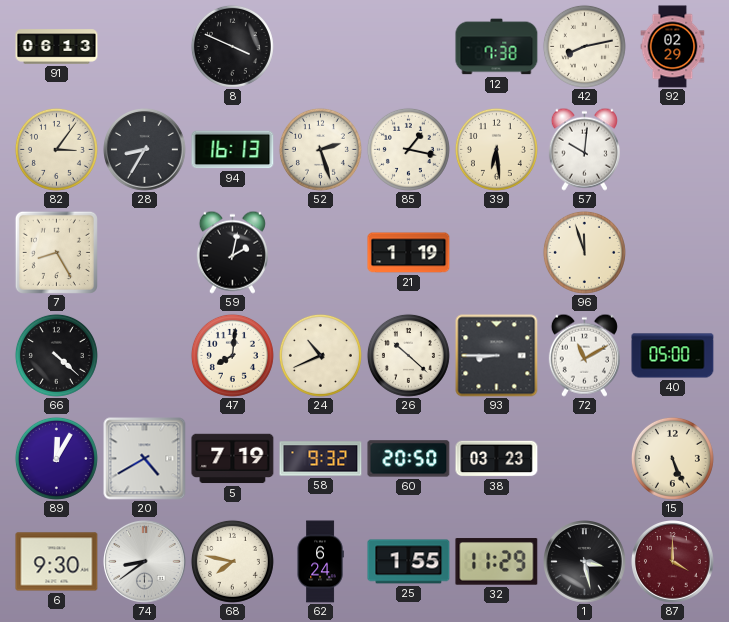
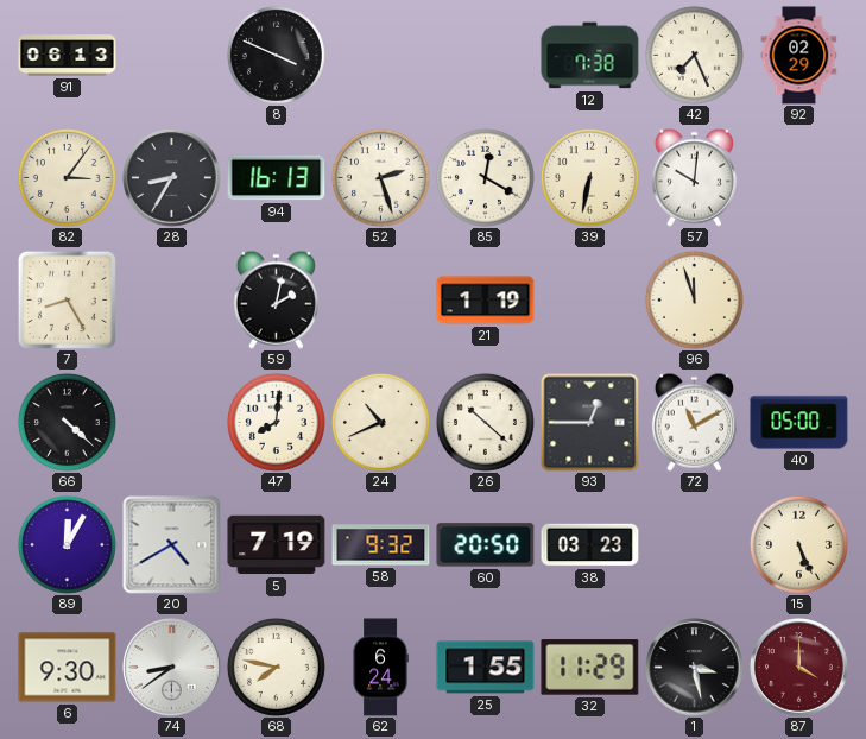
42: 8:13 -> 7:26
85: 1:17 -> 12:20
39: 6:29 -> 6:32
93: 8:45 -> 12:45
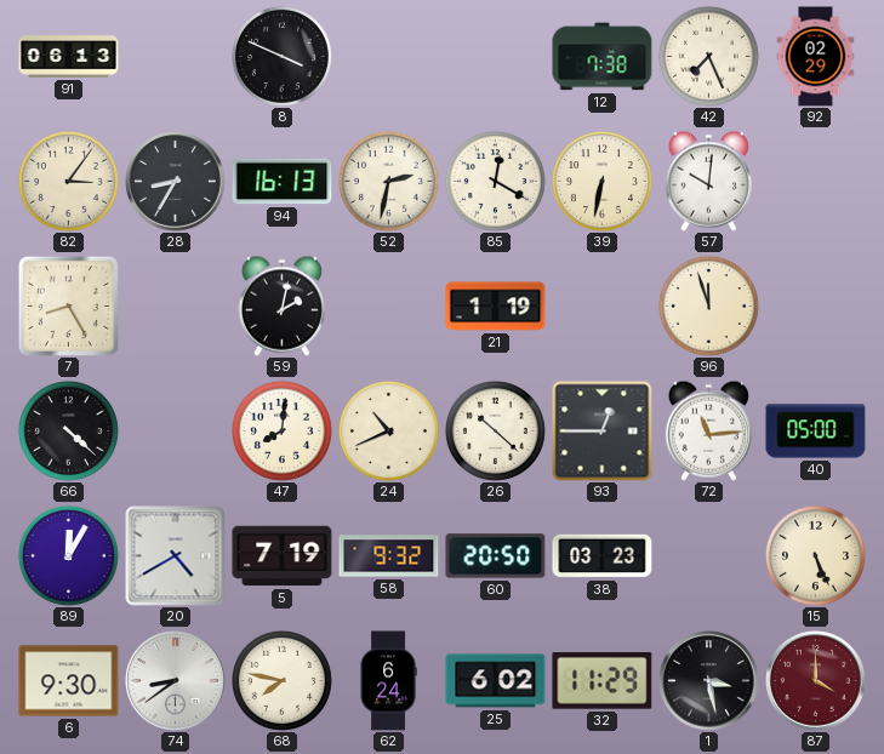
52: 2:27 -> 2:32
72: 11:10 -> 11:14
25: 1:55 -> 6:02
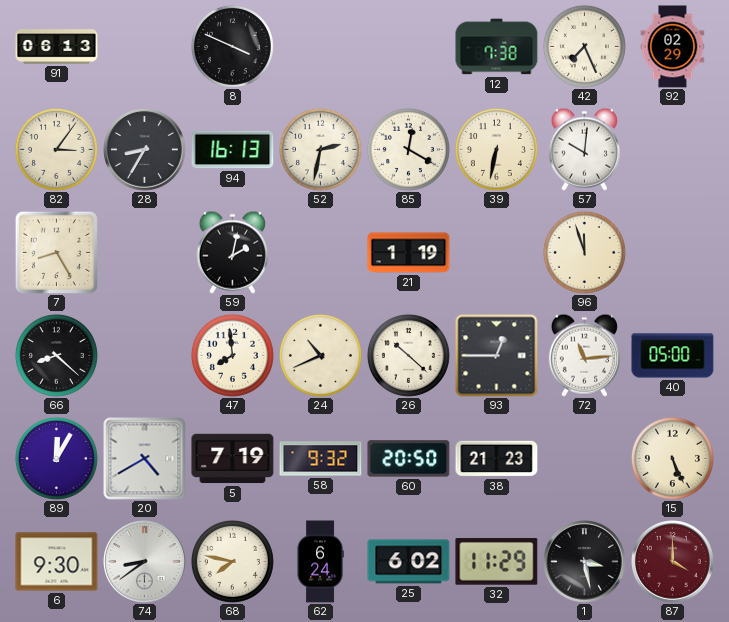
66: 4:22 -> 8:22
47: 8:01 -> 7:59
38: 03:23 -> 21:23
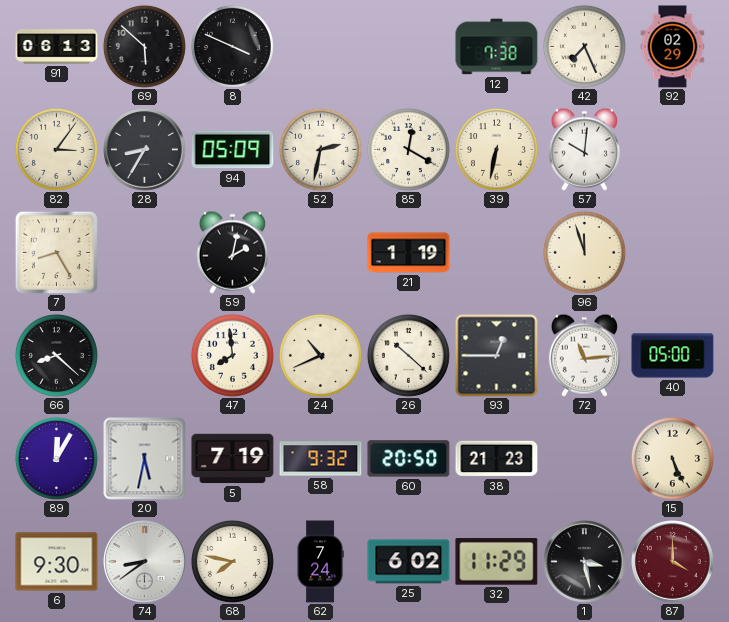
69: none -> 5:52
94: 16:13 -> 05:09
20: 4:40 -> 5:32
62: 6:24 -> 7:24
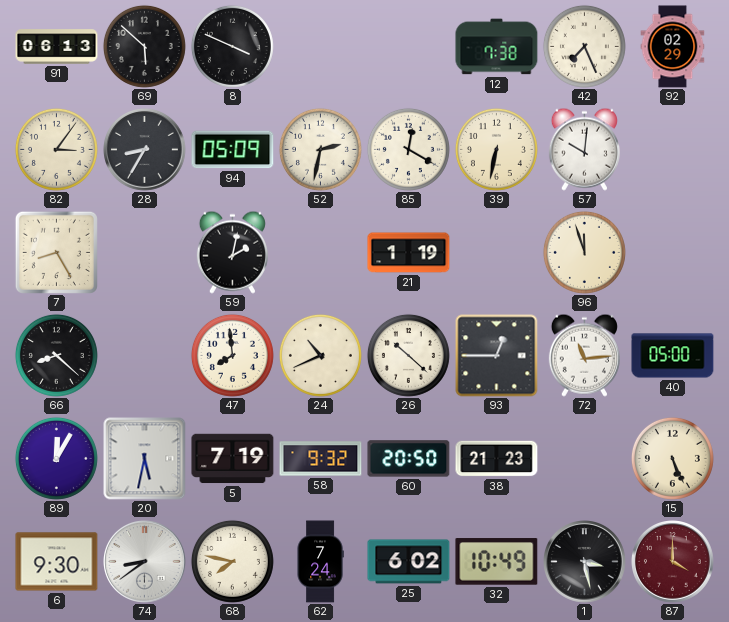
32: 11:29 -> 10:49
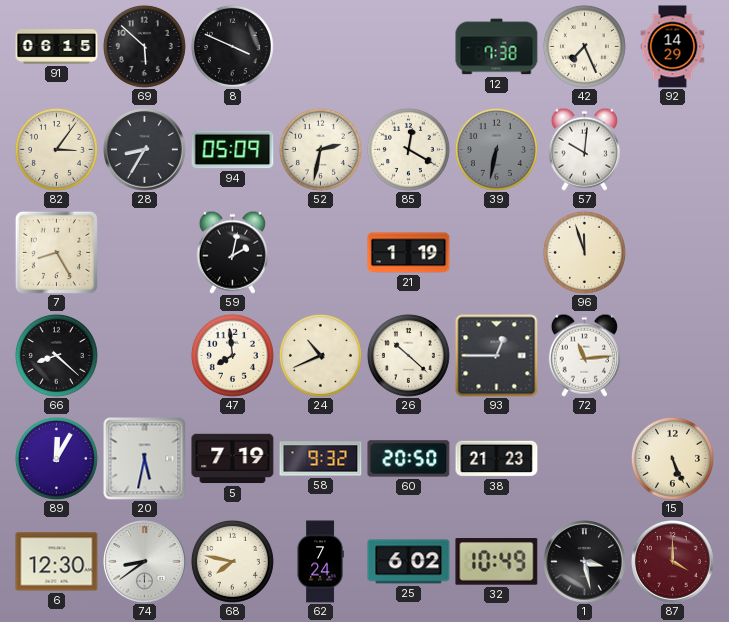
91: 06:13 -> 06:15
92: 02:29 -> 14:29
39 dial: cream -> grey
40: 05:00 -> none
6: 9:30 -> 12:30
